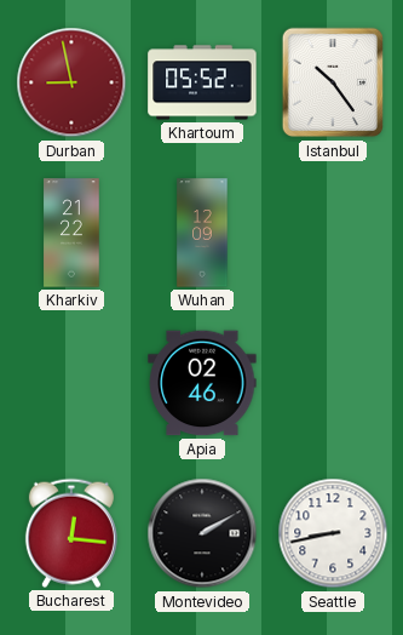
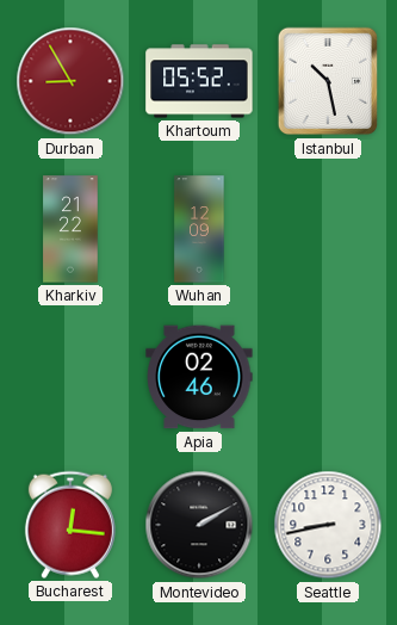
Durban: 8:58 -> 8:55
Istanbul: 10:24 -> 10:28
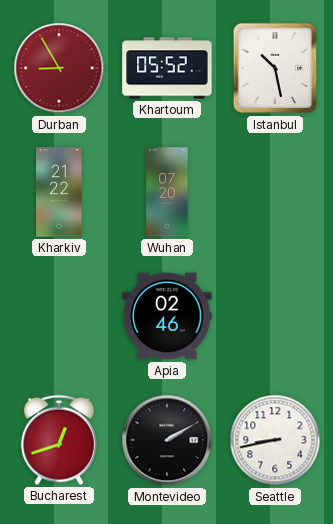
Wuhan: 12:09 -> 07:20
Bucharest: 12:16 -> 12:42
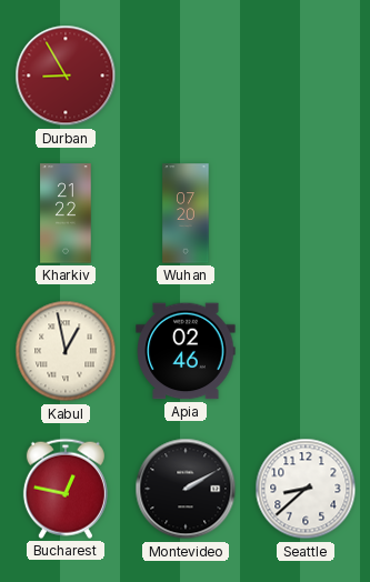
Khartoum: 05:52 -> none
Istanbul: 10:28 -> none
Kabul: none -> 12:58
Bucharest: 12:42 -> 12:47
Seattle: 8:43 -> 8:38
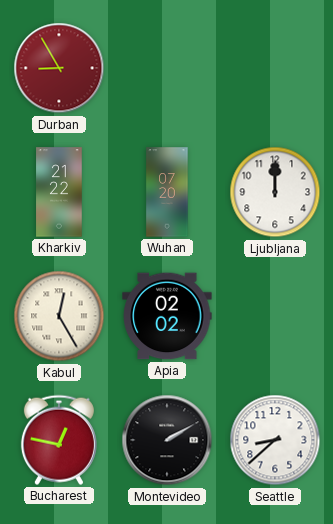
Ljubljana: none -> 12:00
Kabul: 12:58 -> 12:25
Apia: 02:46 -> 02:02
